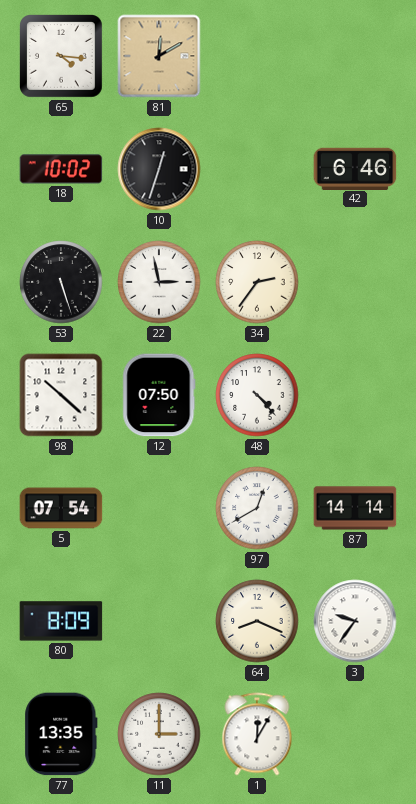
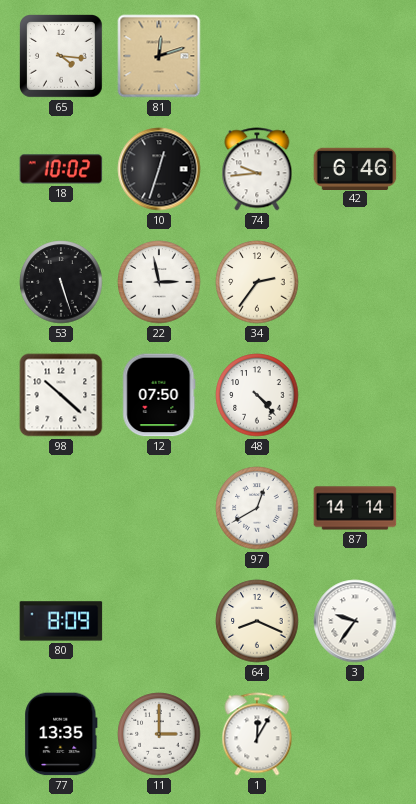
81: 12:10 -> 12:12
74: none -> 9:44
5: 07:54 -> none
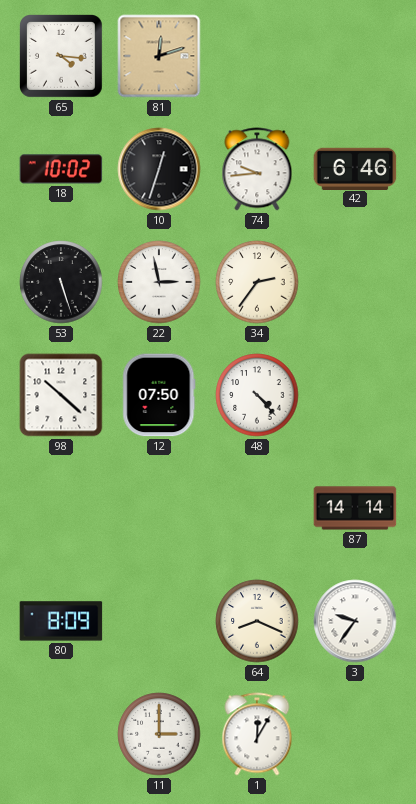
97: 12:40 -> none
77: 13:35 -> none
